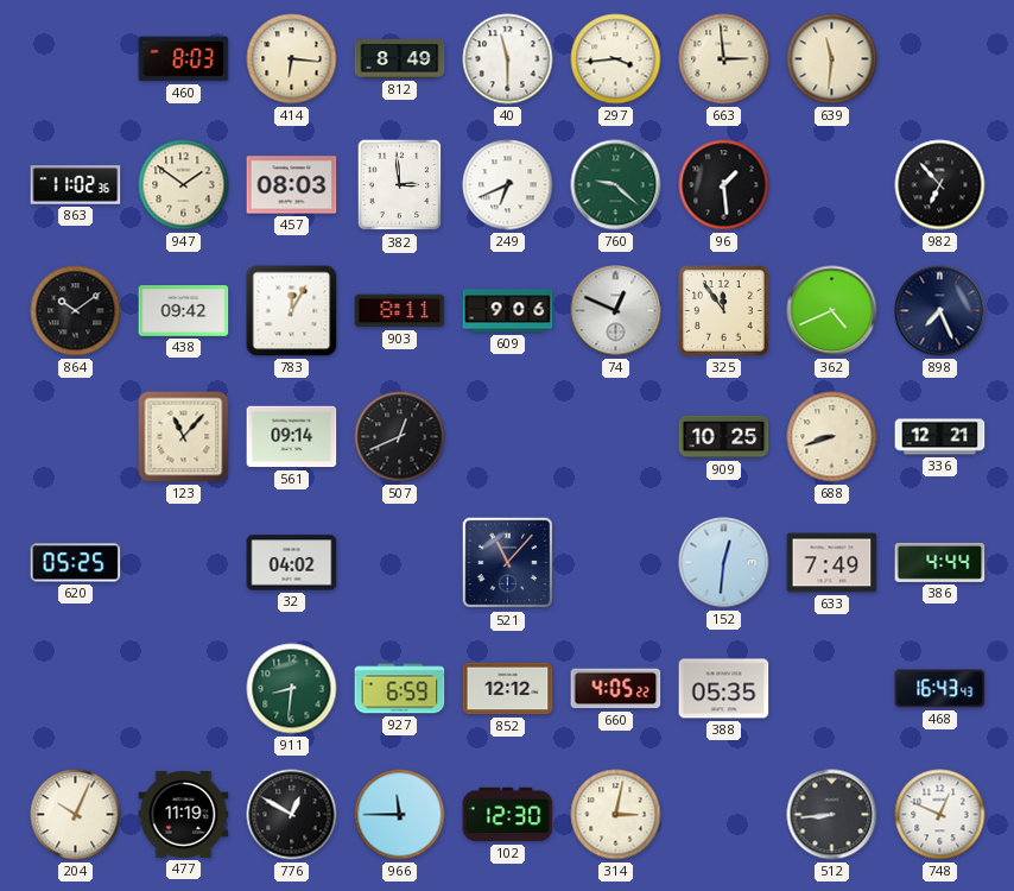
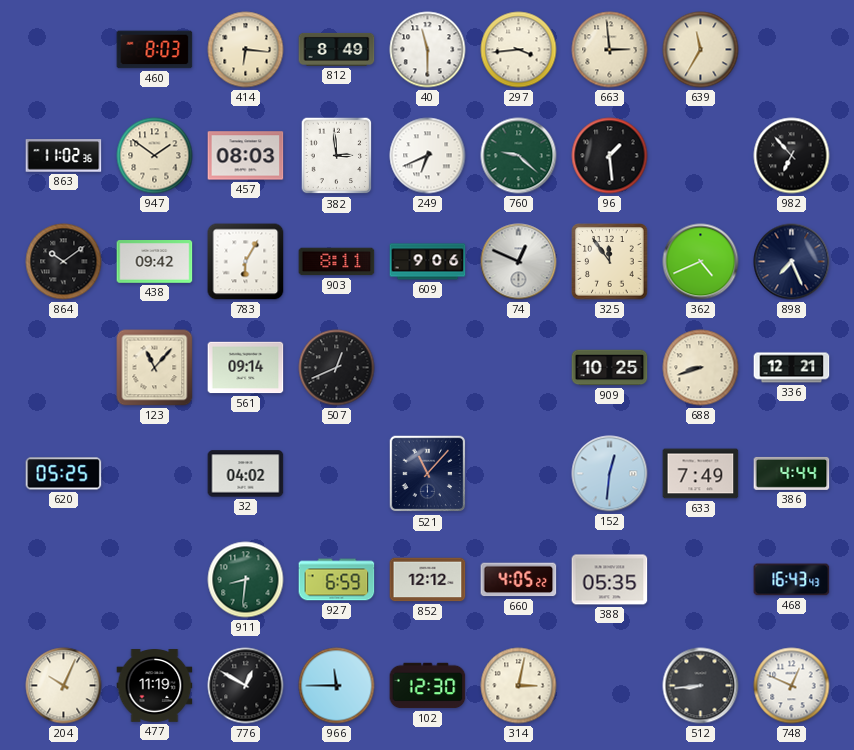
639: 11:31 -> 11:35
783: 12:05 -> 6:05
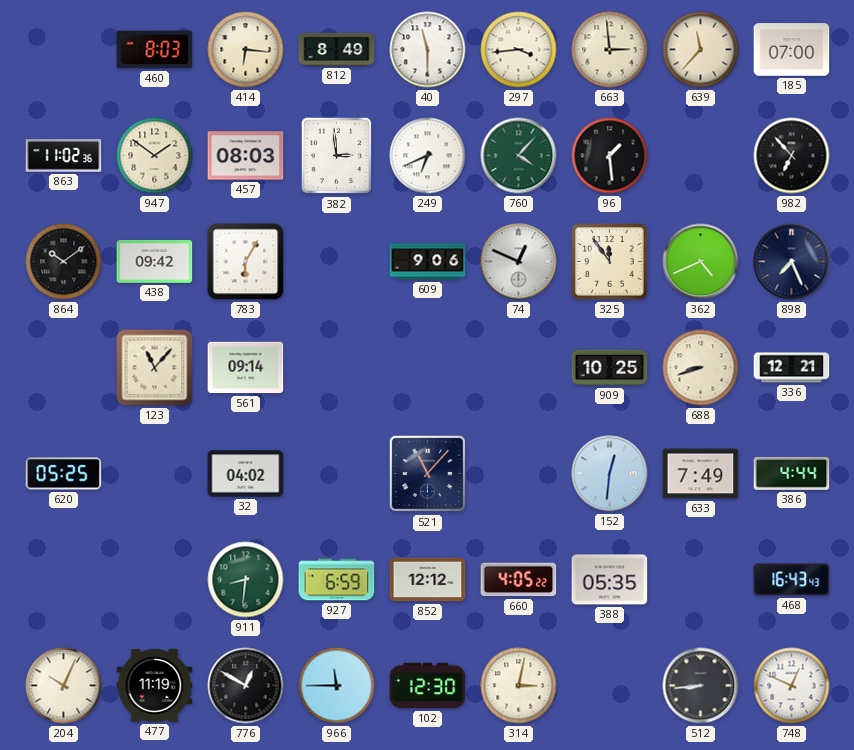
639: 11:35 -> 11:37
185: none -> 07:00
760: 9:22 -> 4:07
903: 8:11 -> none
507: 12:41 -> none
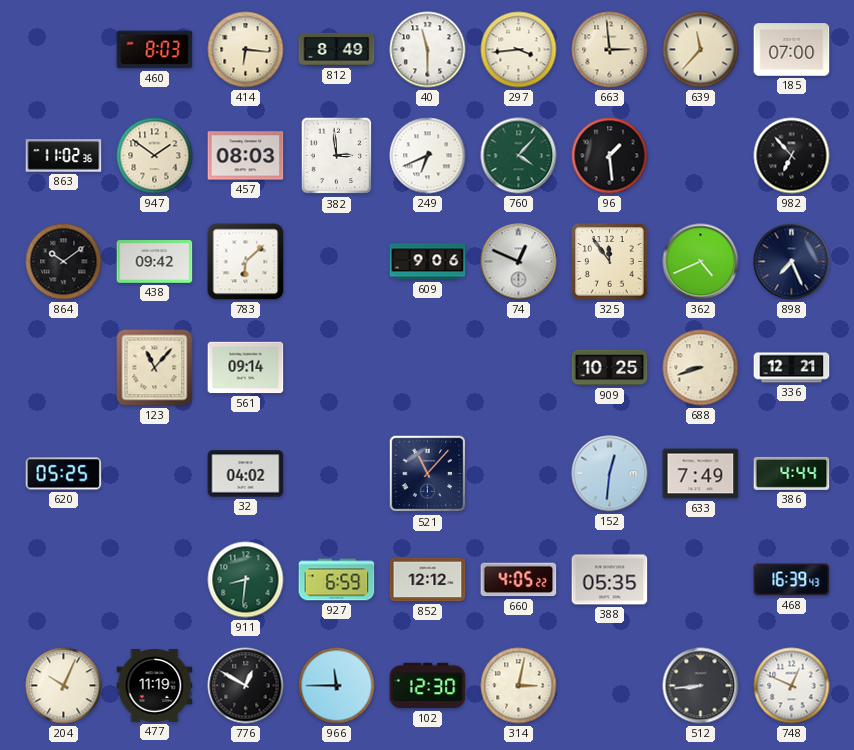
783: 6:05 -> 6:08
468: 16:43 -> 16:39
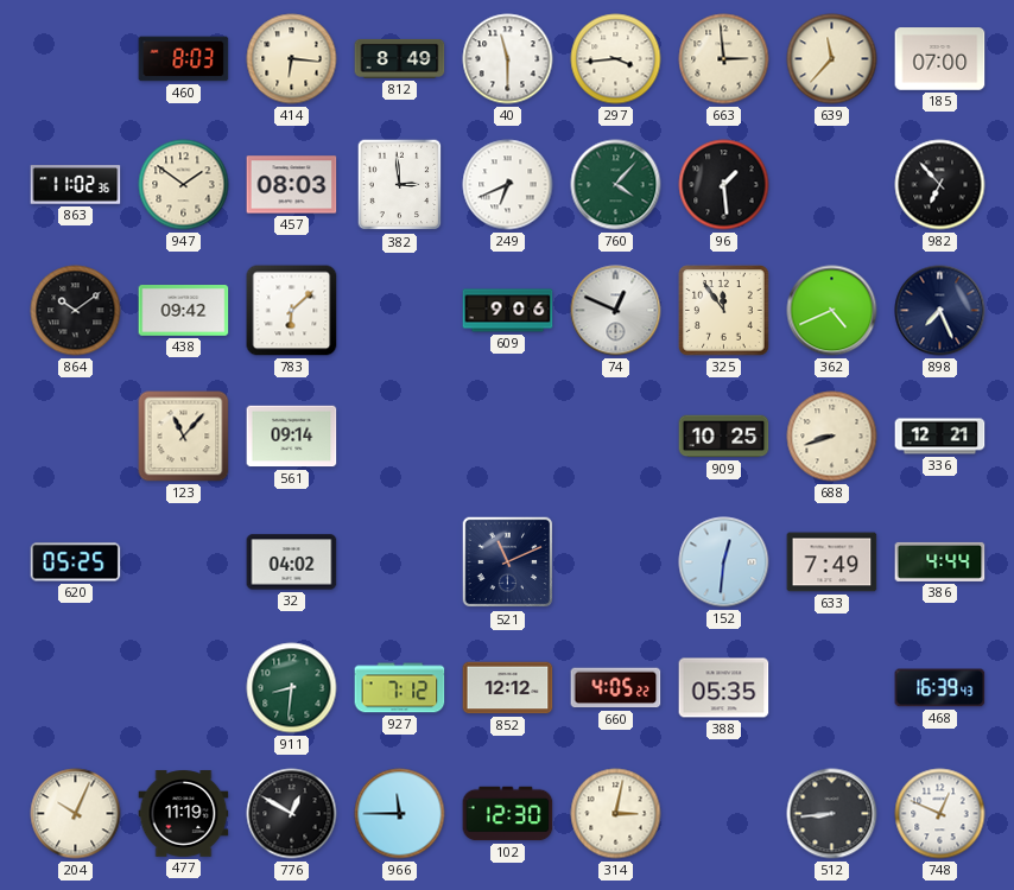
521: 11:07 -> 11:11
927: 6:59 -> 7:12
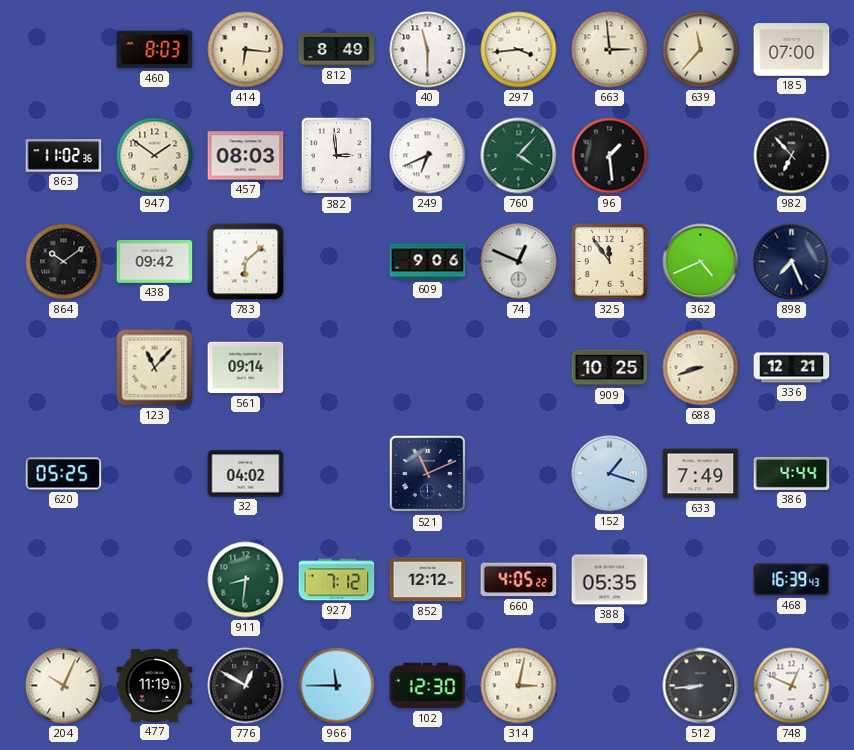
152: 12:31 -> 1:18
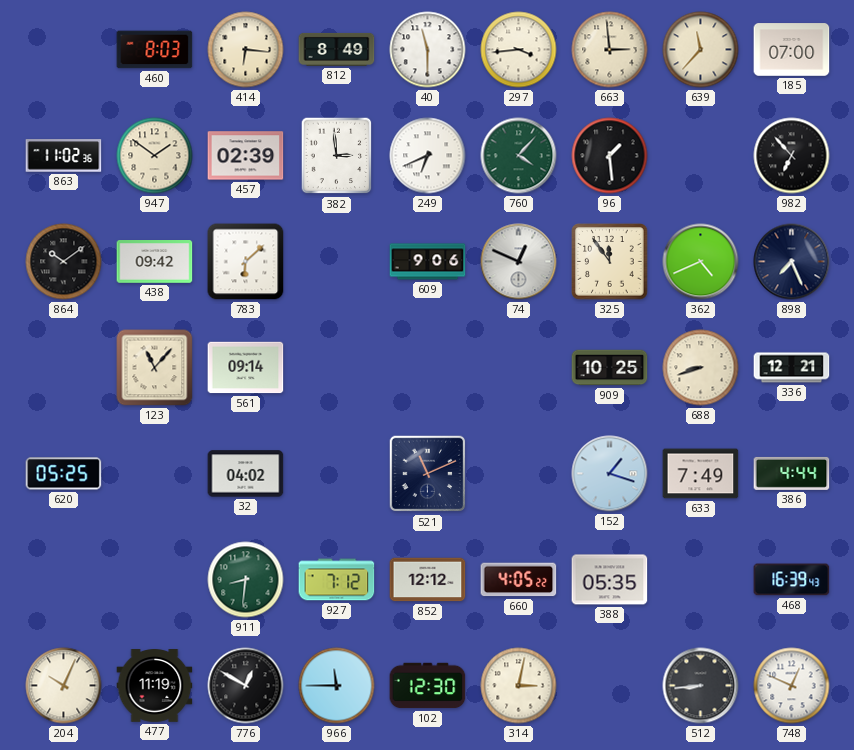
457: 08:03 -> 02:39
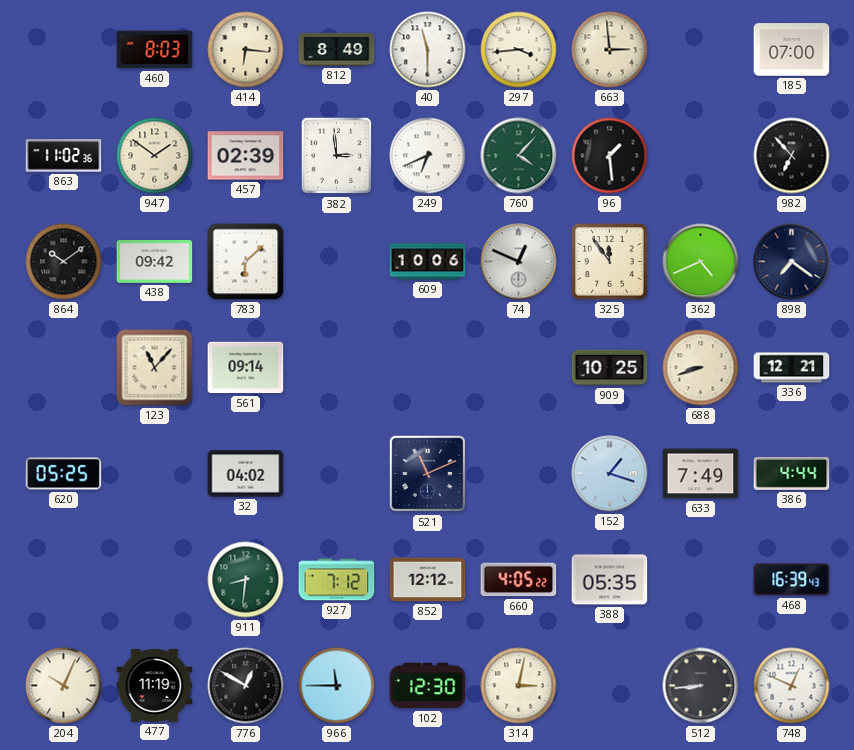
639: 11:37 -> none
609: 9:06 -> 10:06
898: 7:26 -> 7:21
